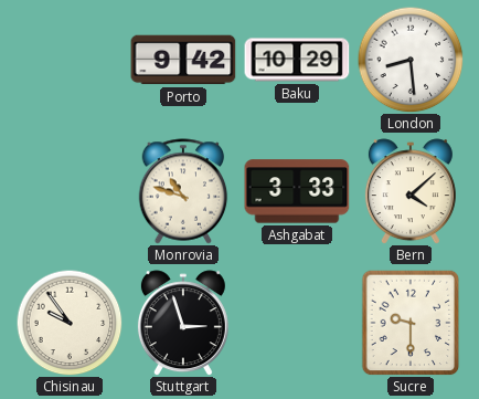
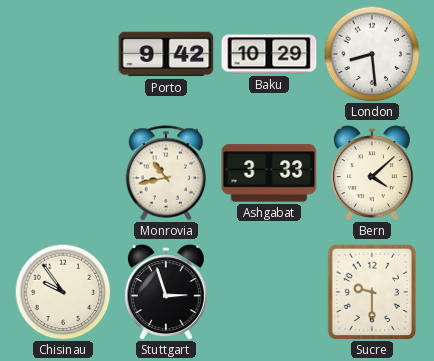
Monrovia: 10:48 -> 10:43
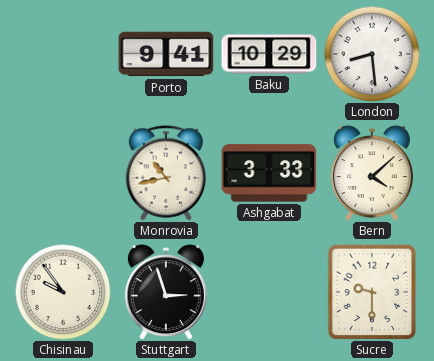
Porto: 9:42 -> 9:41
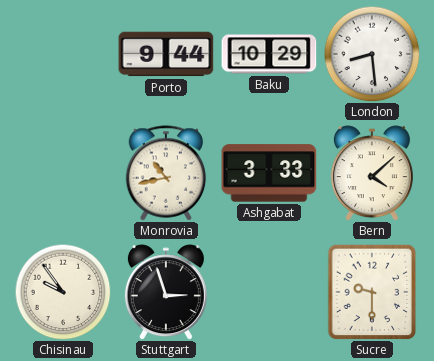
Porto: 9:41 -> 9:44
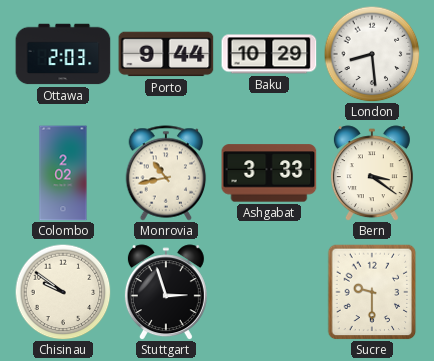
Ottawa: none -> 2:03
Colombo: none -> 2:02
Bern: 4:08 -> 3:21
Chisinau: 9:54 -> 9:51
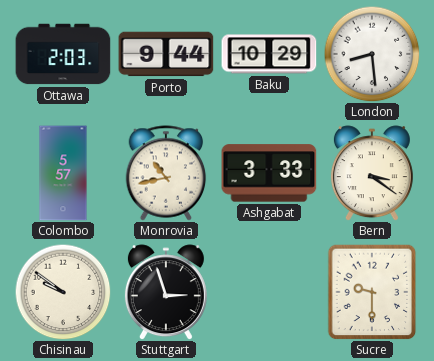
Colombo: 2:02 -> 5:57
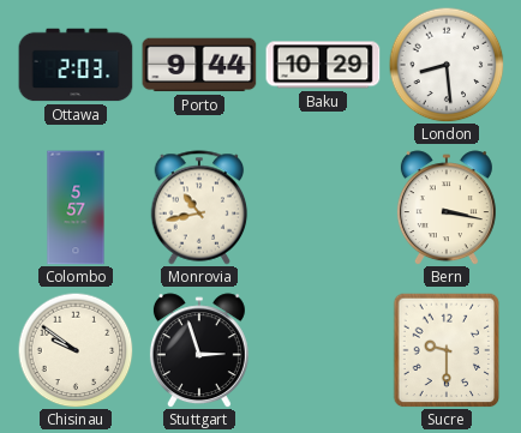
Ashgabat: 3:33 -> none
Bern: 3:21 -> 3:17
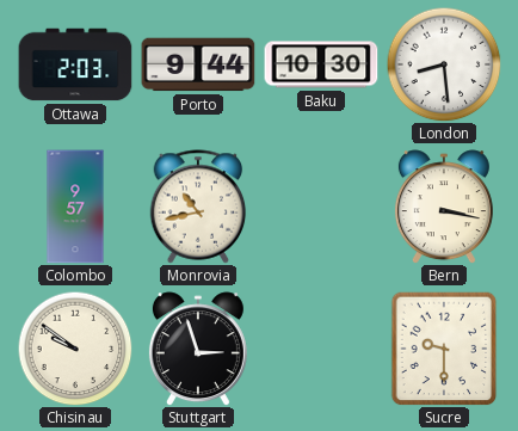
Baku: 10:29 -> 10:30
Colombo: 5:57 -> 9:57
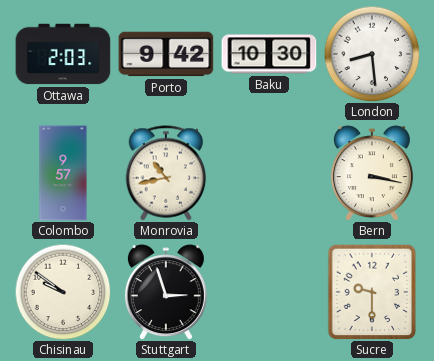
Porto: 9:44 -> 9:42
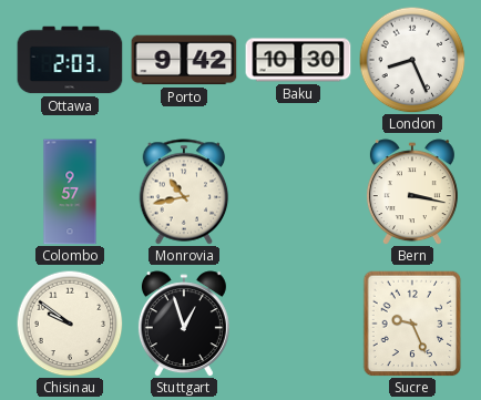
London: 8:29 -> 8:26
Stuttgart: 2:57 -> 12:57
Sucre: 9:30 -> 9:26
